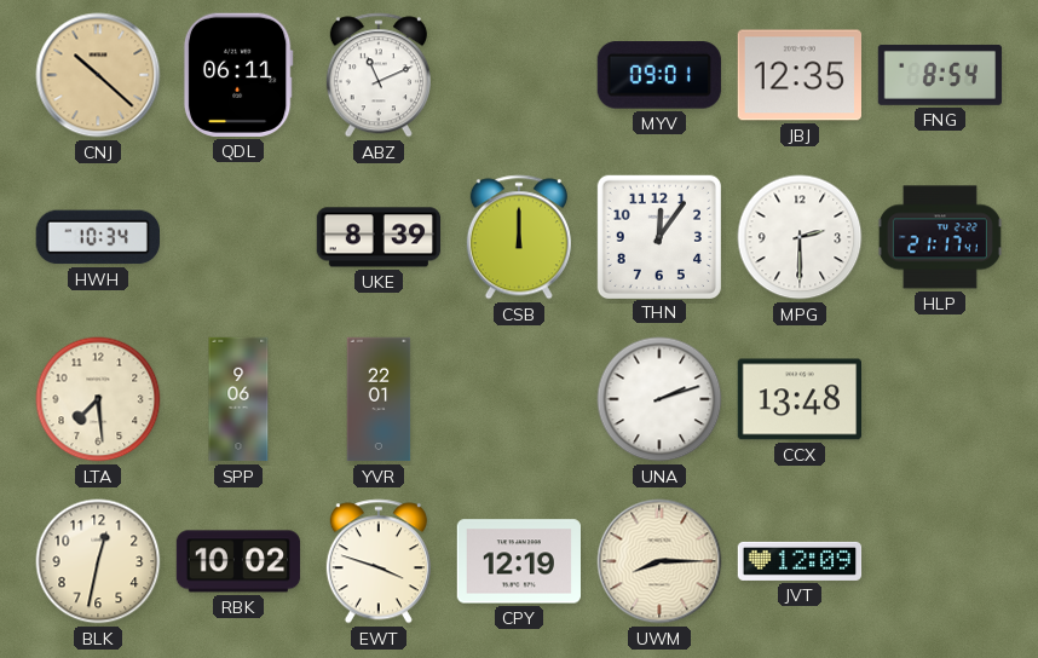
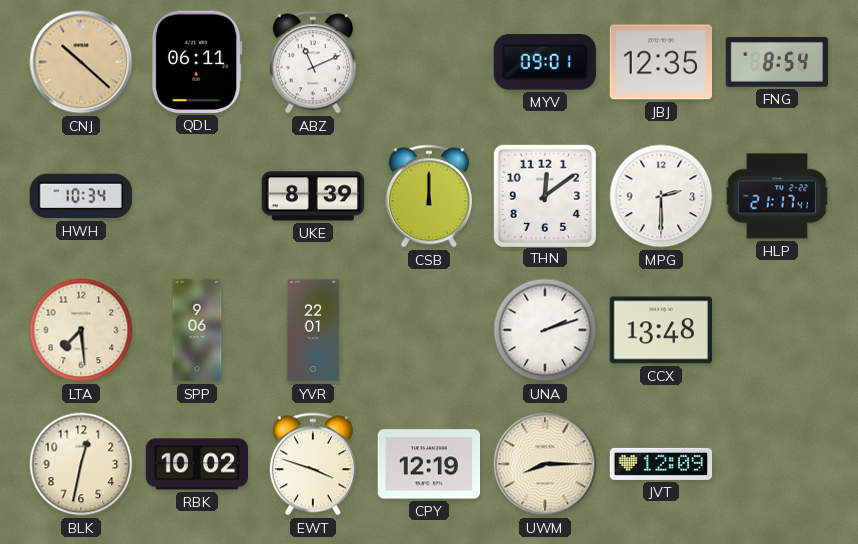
THN: 12:06 -> 12:09
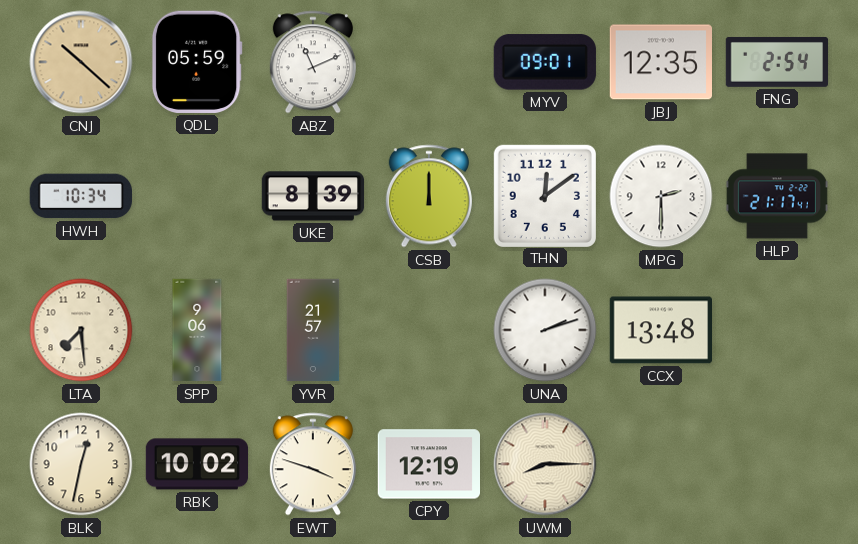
QDL: 06:11 -> 05:59
FNG: 8:54 -> 2:54
YVR: 22:01 -> 21:57
JVT: 12:09 -> none
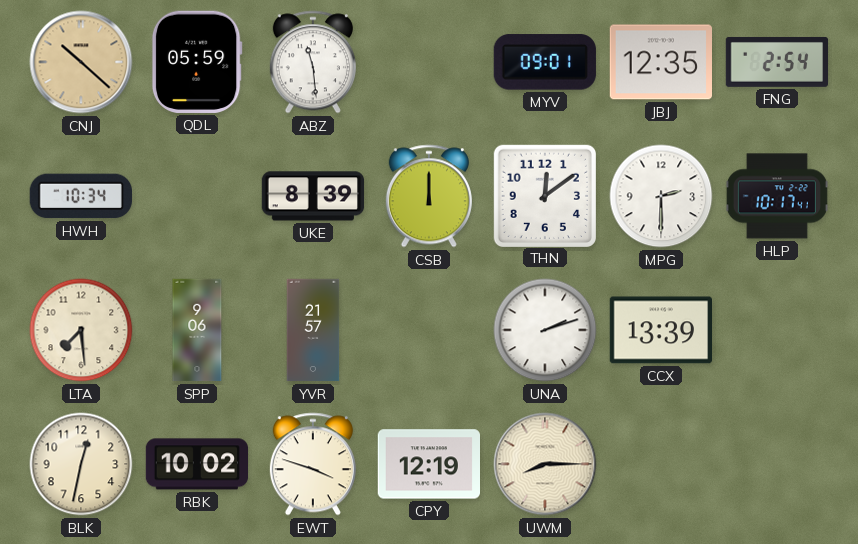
ABZ: 11:11 -> 11:29
HLP: 21:17 -> 10:17
CCX: 13:48 -> 13:39
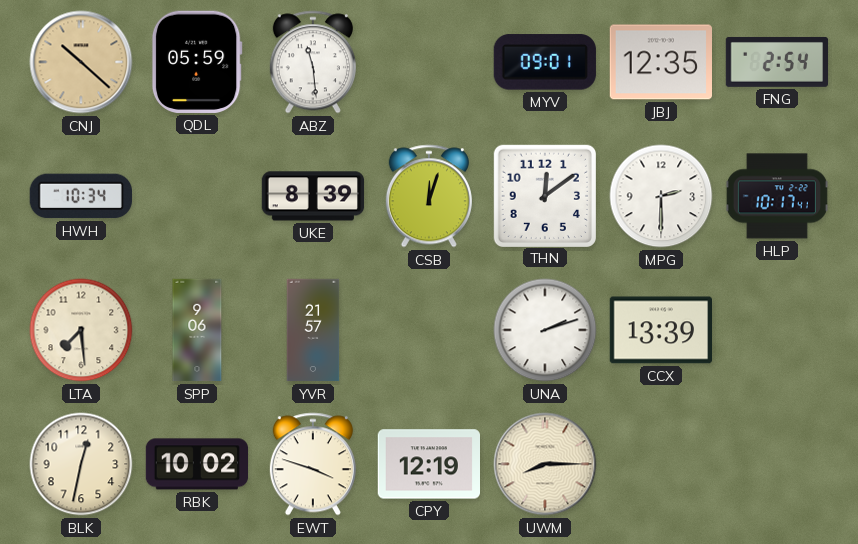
CSB: 12:00 -> 12:03
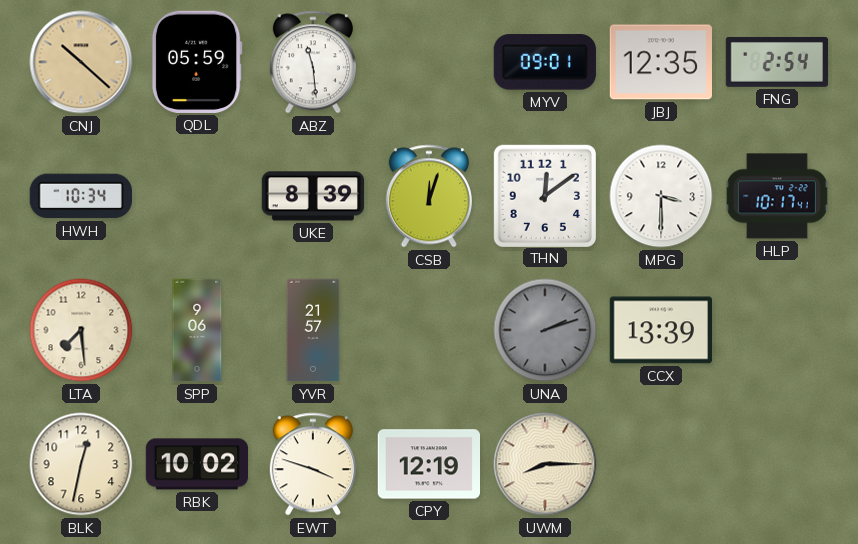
MPG: 2:30 -> 3:30
UNA dial: white -> grey
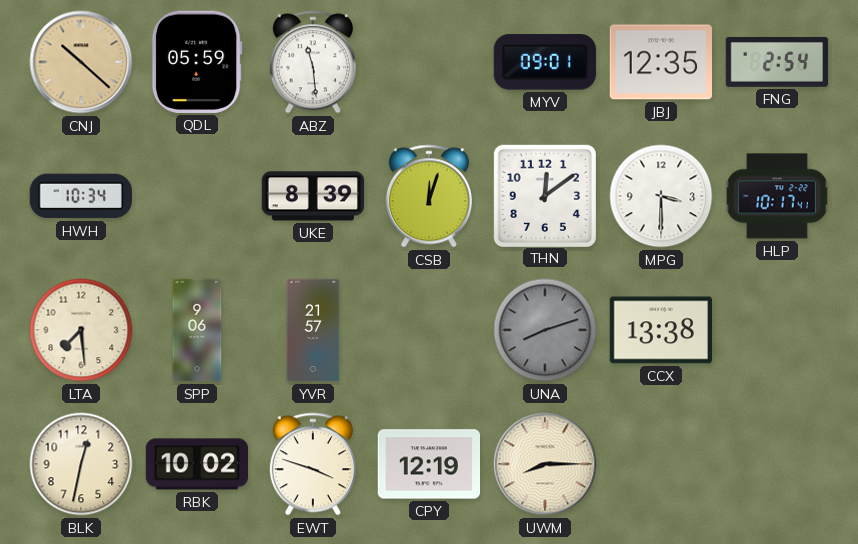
UNA: 2:12 -> 8:12
CCX: 13:39 -> 13:38
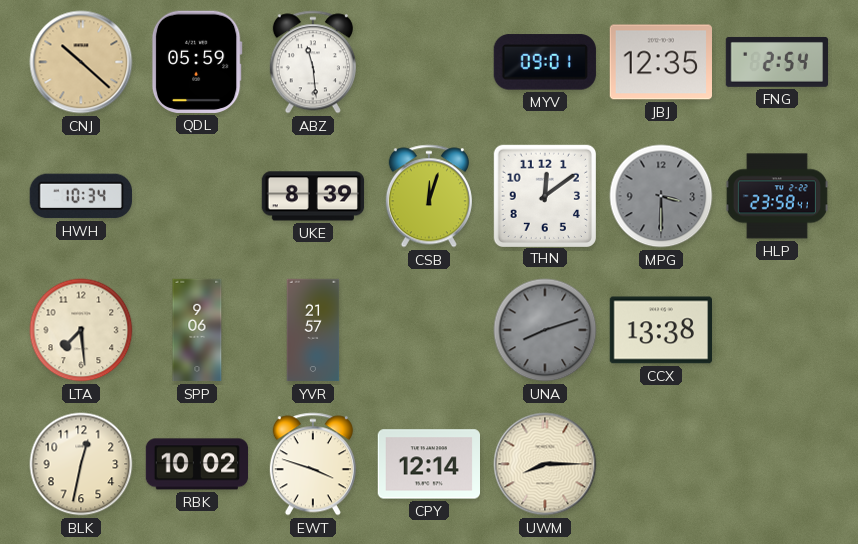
MPG dial: white -> grey
HLP: 10:17 -> 23:58
CPY: 12:19 -> 12:14
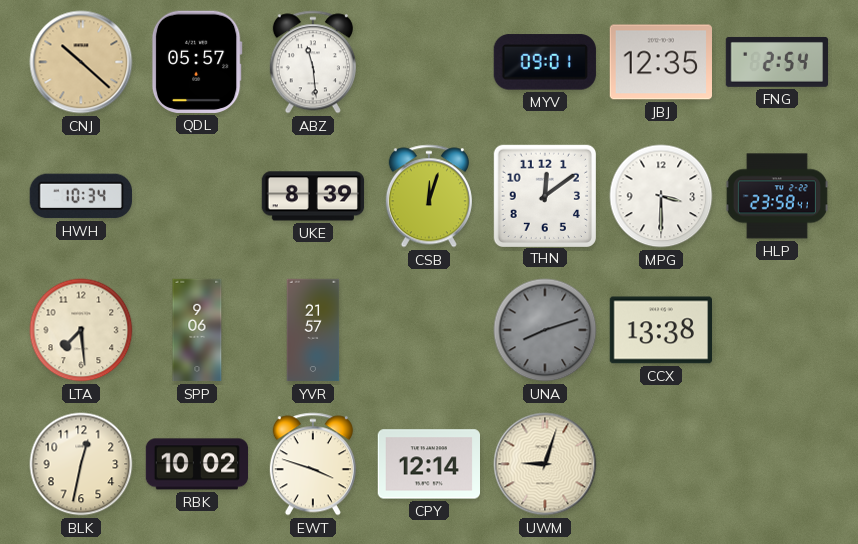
QDL: 05:59 -> 05:57
MPG dial: grey -> white
UWM: 8:15 -> 9:03
